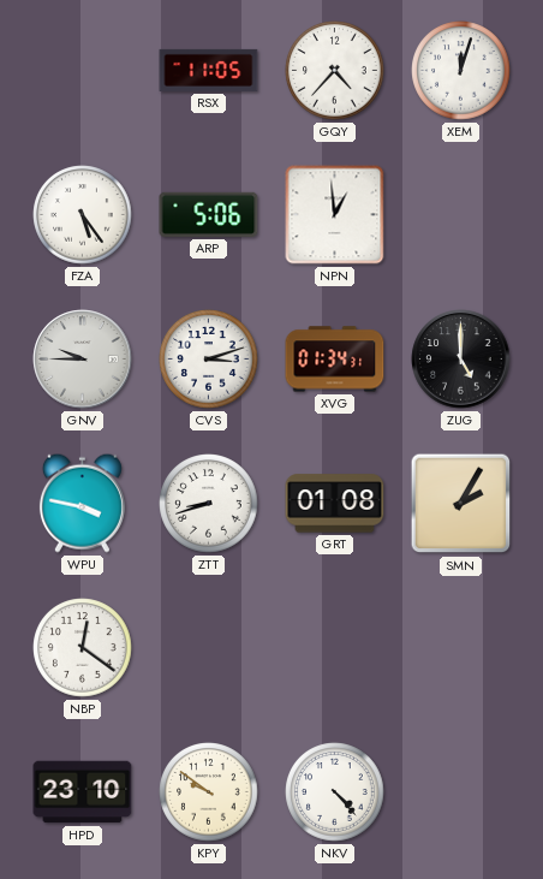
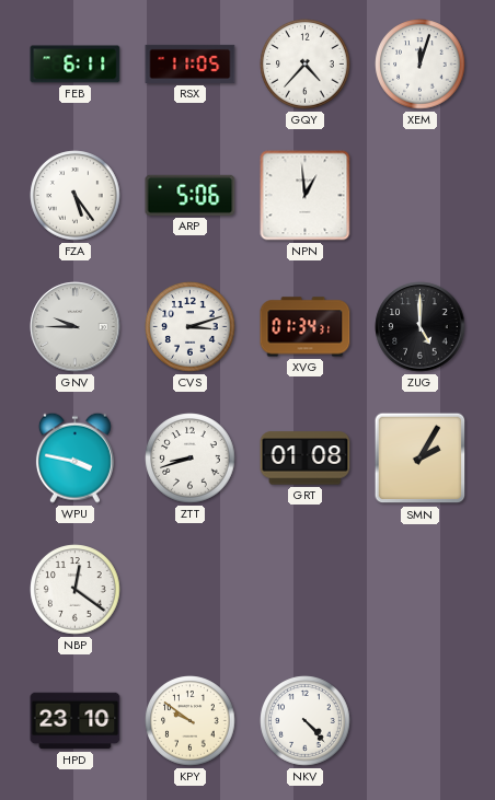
FEB: none -> 6:11
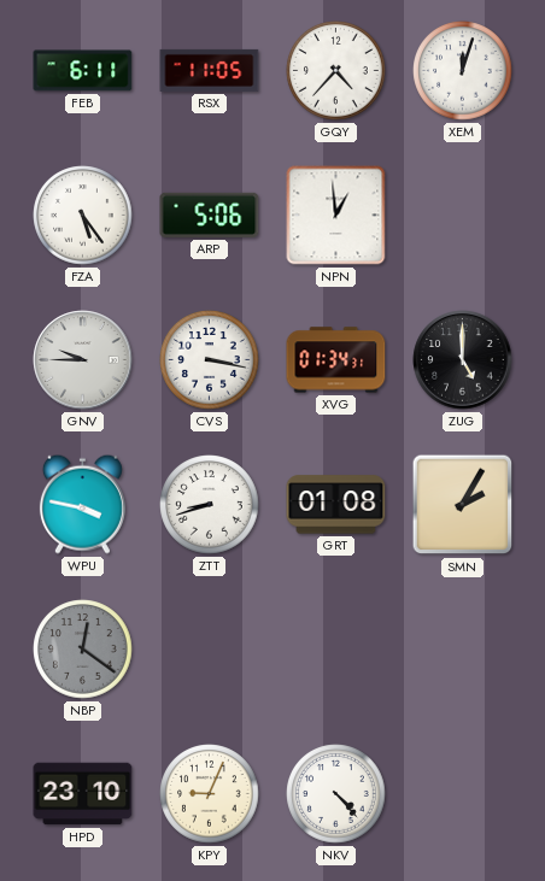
CVS: 3:12 -> 3:17
NBP dial: white -> grey
KPY: 9:51 -> 9:04
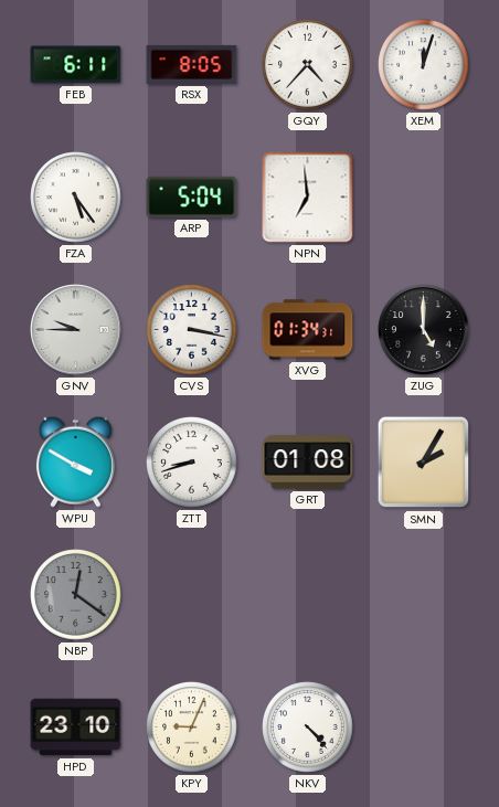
RSX: 11:05 -> 8:05
ARP: 5:06 -> 5:04
NPN: 12:59 -> 6:59
WPU: 3:47 -> 3:50
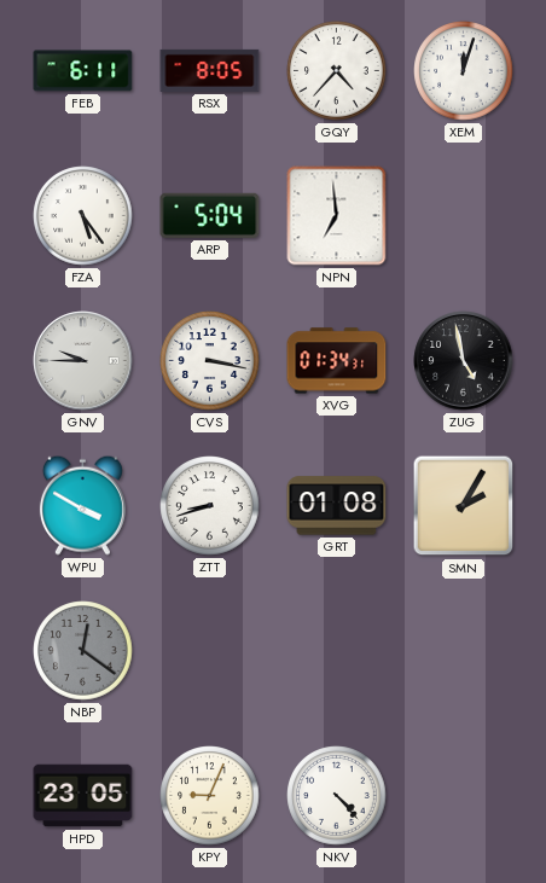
ZUG: 5:00 -> 4:58
HPD: 23:10 -> 23:05
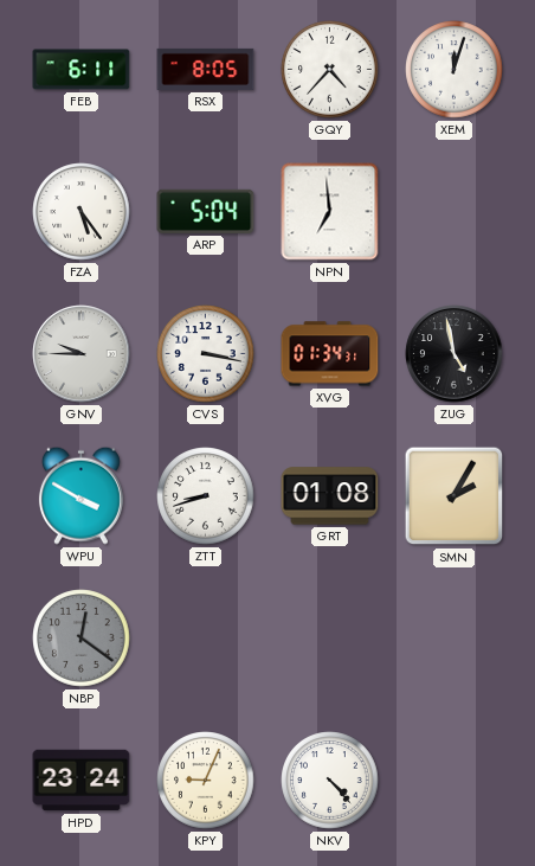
HPD: 23:05 -> 23:24
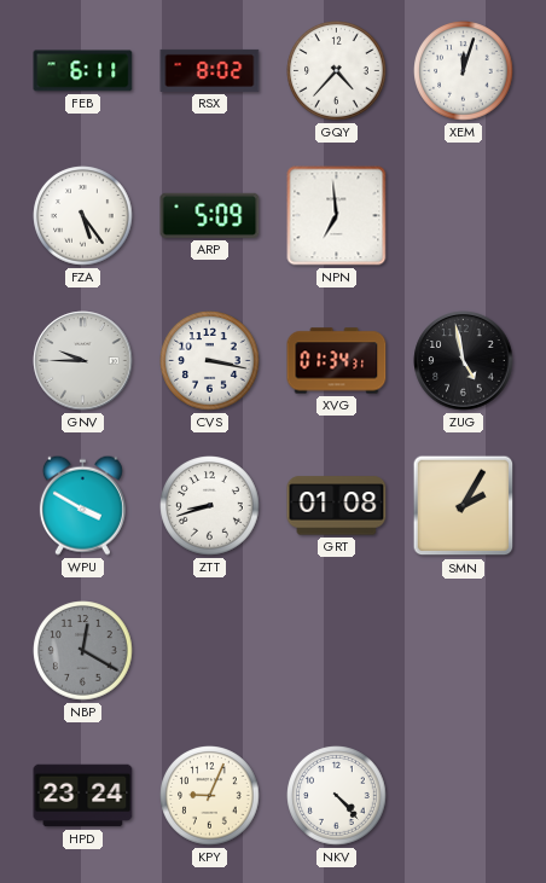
RSX: 8:05 -> 8:02
ARP: 5:04 -> 5:09
NBP: 12:21 -> 12:20
